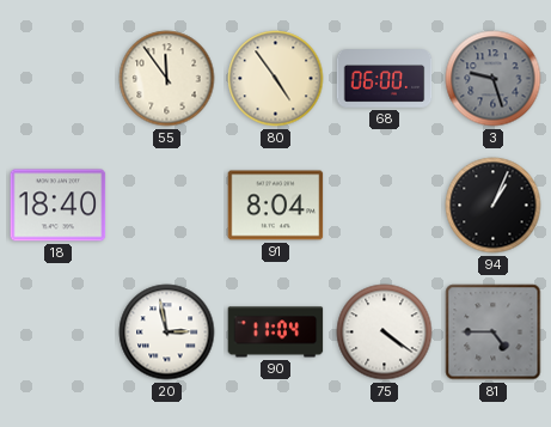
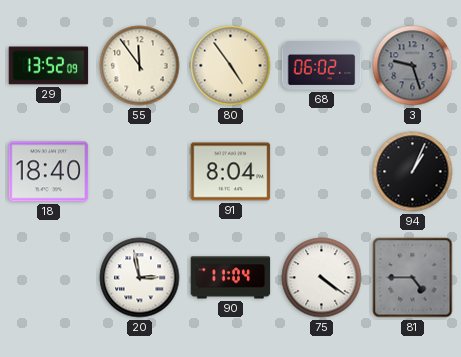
29: none -> 13:52
68: 06:00 -> 06:02
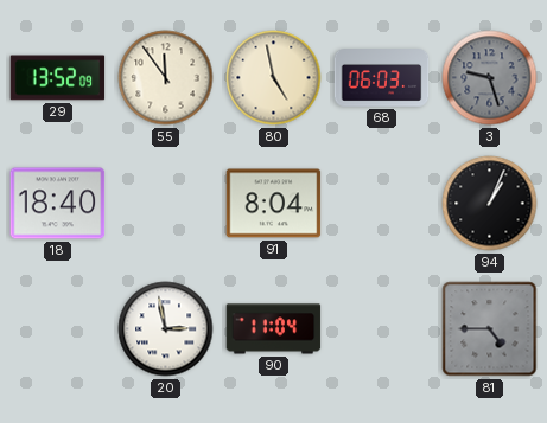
80: 4:54 -> 4:58
68: 06:02 -> 06:03
75: 4:21 -> none
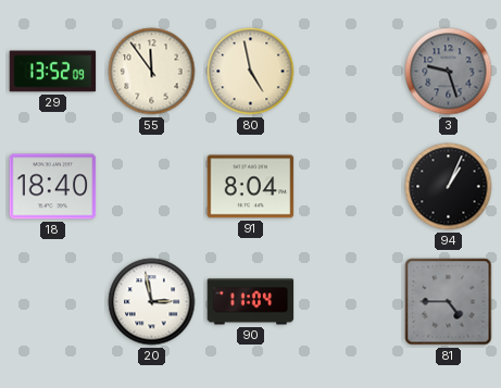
68: 06:03 -> none
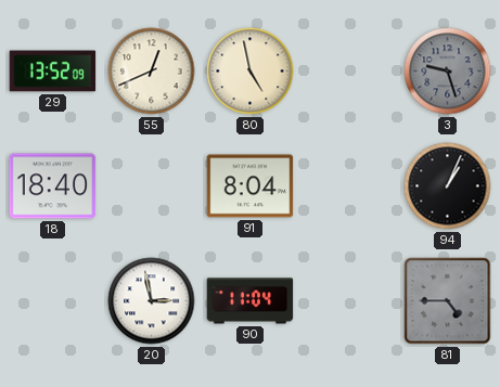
55: 11:54 -> 12:41
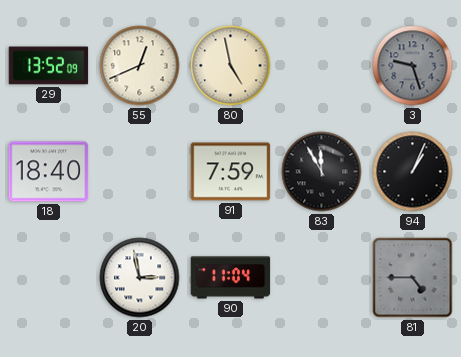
91: 8:04 -> 7:59
83: none -> 11:55
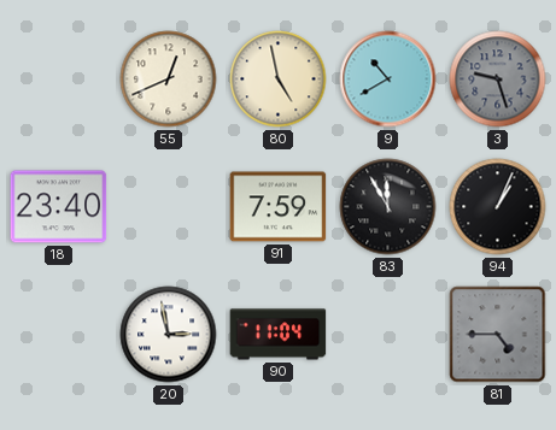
29: 13:52 -> none
9: none -> 10:40
18: 18:40 -> 23:40
